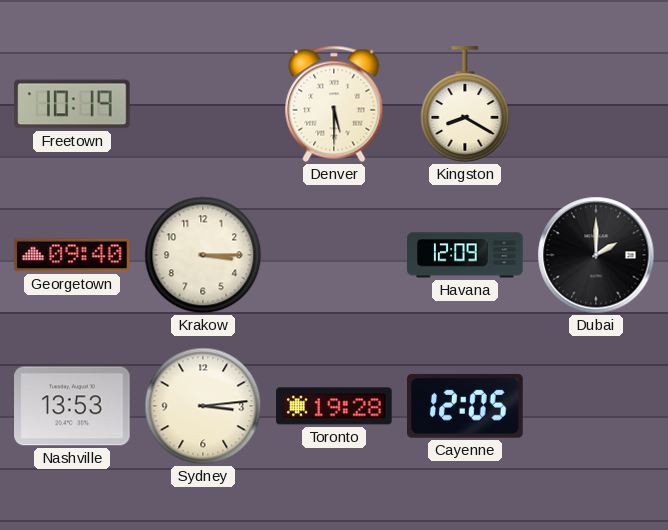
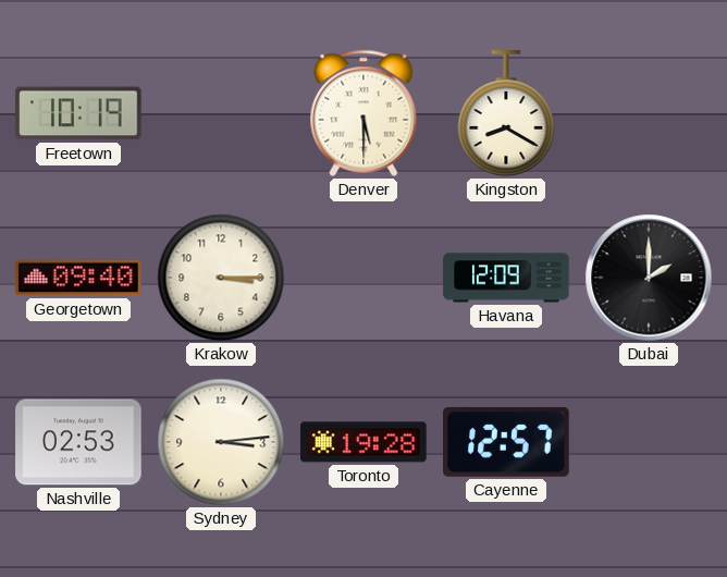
Nashville: 13:53 -> 02:53
Cayenne: 12:05 -> 12:57
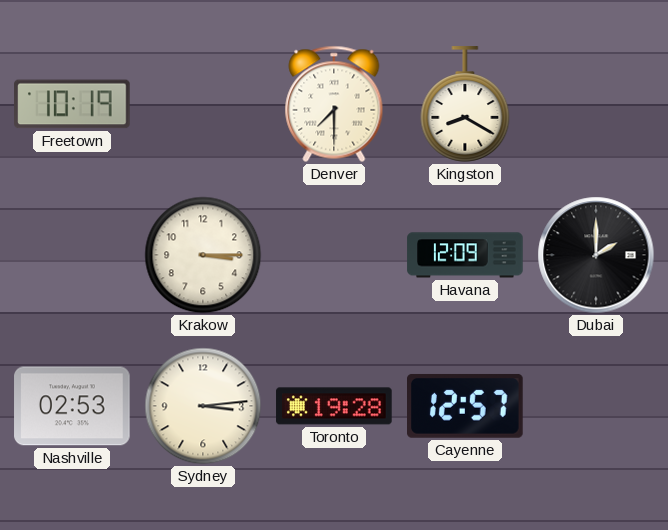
Denver: 5:30 -> 7:30
Georgetown: 09:40 -> none
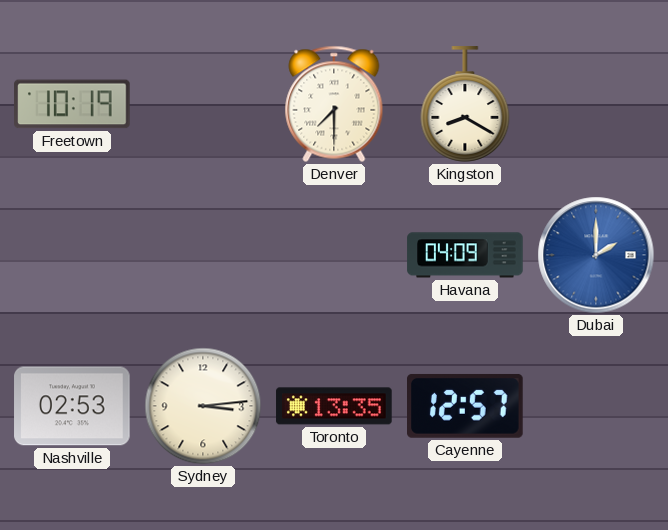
Krakow: 3:15 -> none
Havana: 12:09 -> 04:09
Dubai dial: black -> blue
Toronto: 19:28 -> 13:35
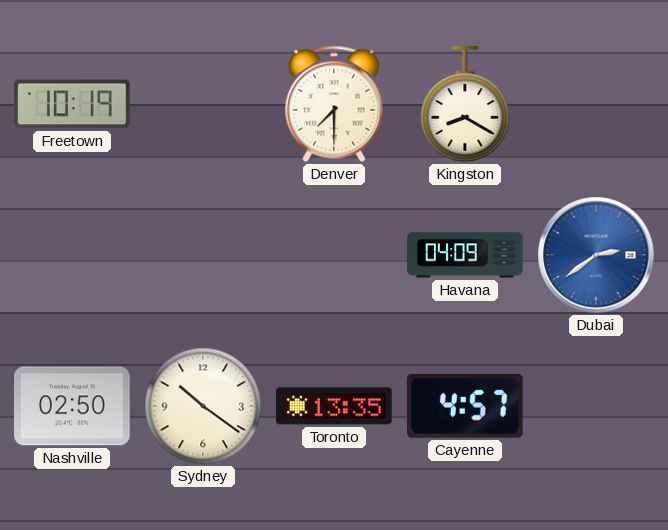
Dubai: 2:00 -> 2:39
Nashville: 02:53 -> 02:50
Sydney: 3:14 -> 10:21
Cayenne: 12:57 -> 4:57
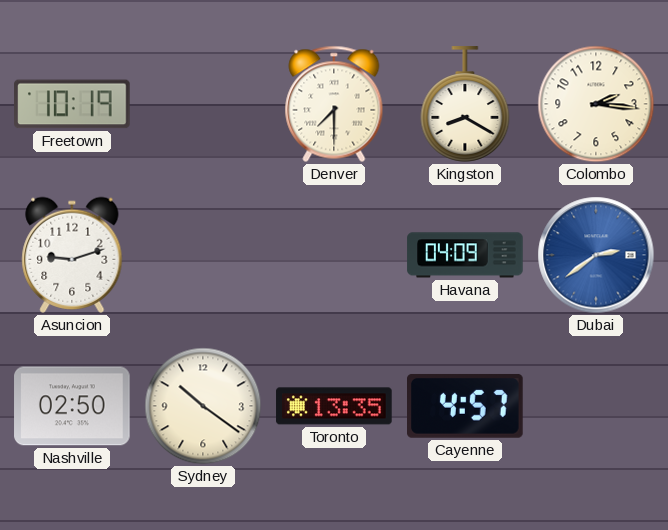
Colombo: none -> 2:16
Asuncion: none -> 9:12
